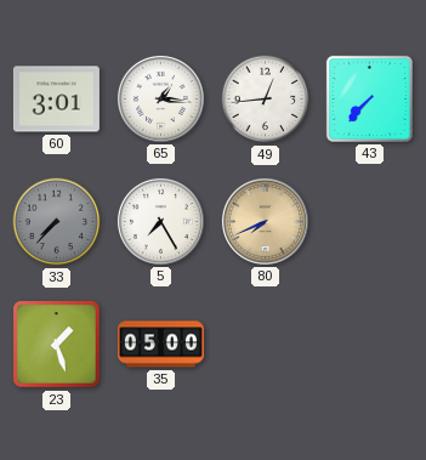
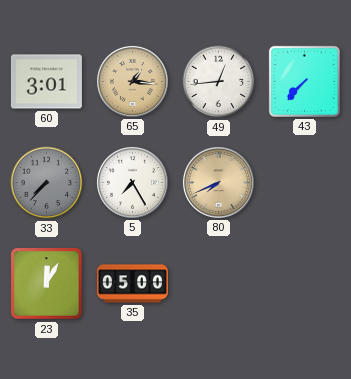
65 dial: white -> champagne
23: 1:27 -> 12:05
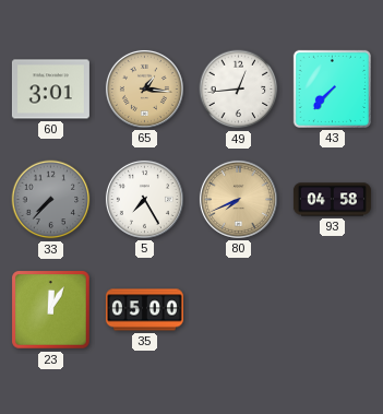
93: none -> 04:58
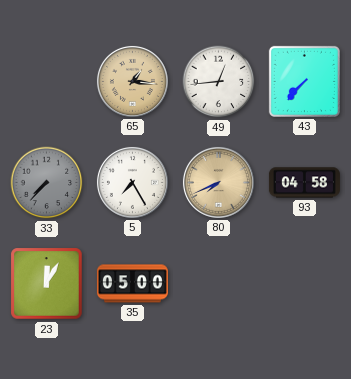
60: 3:01 -> none
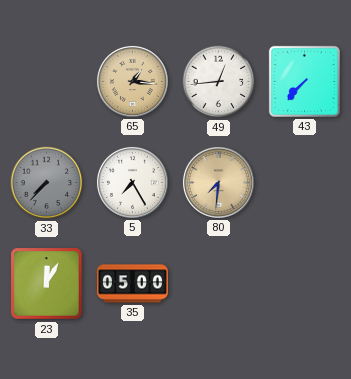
80: 7:41 -> 7:31
93: 04:58 -> none
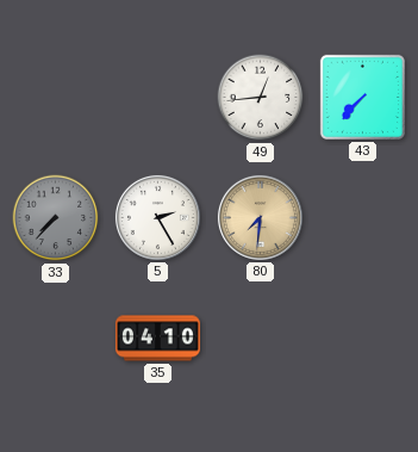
65: 1:16 -> none
5: 7:25 -> 2:25
23: 12:05 -> none
35: 05:00 -> 04:10
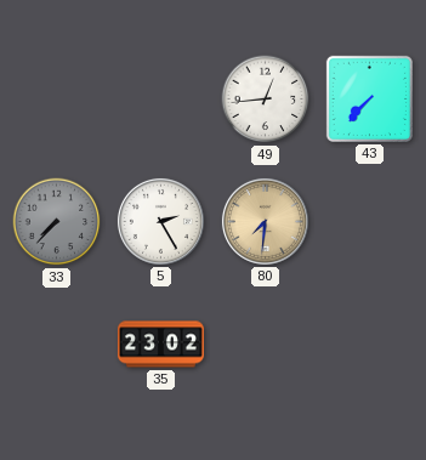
35: 04:10 -> 23:02
